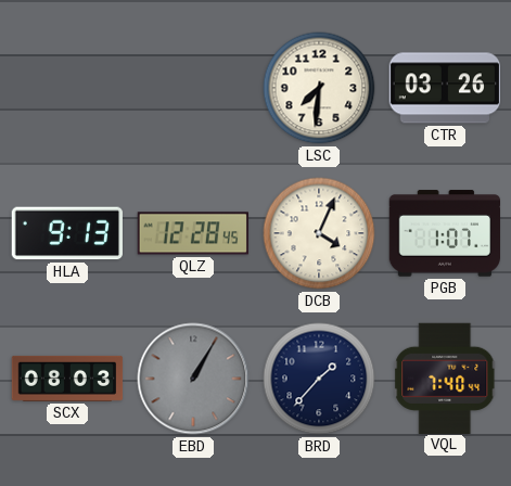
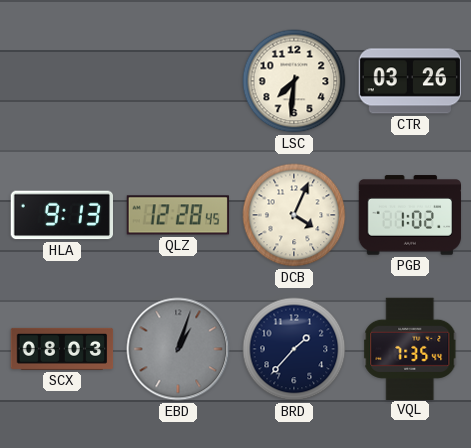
PGB: 1:07 -> 1:02
EBD: 1:05 -> 1:03
VQL: 7:40 -> 7:35
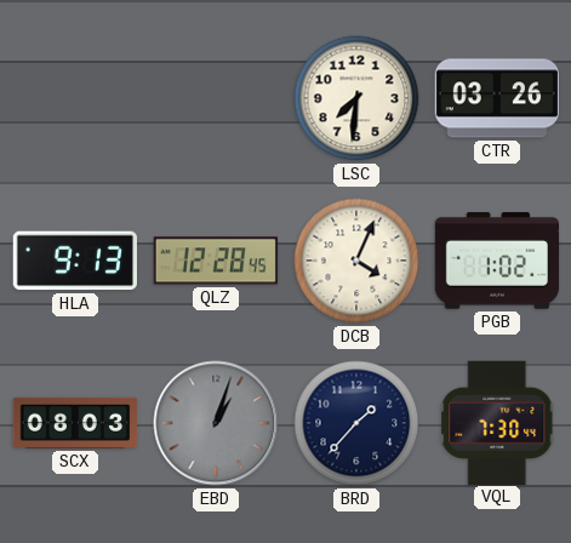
VQL: 7:35 -> 7:30
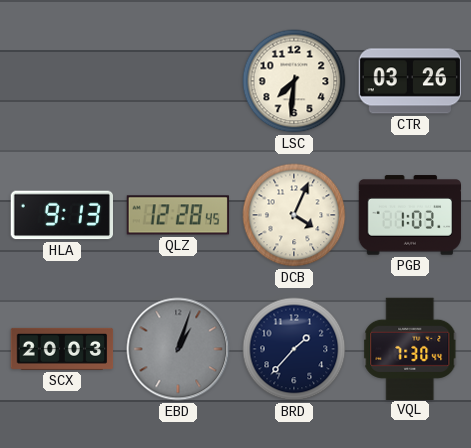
PGB: 1:02 -> 1:03
SCX: 08:03 -> 20:03
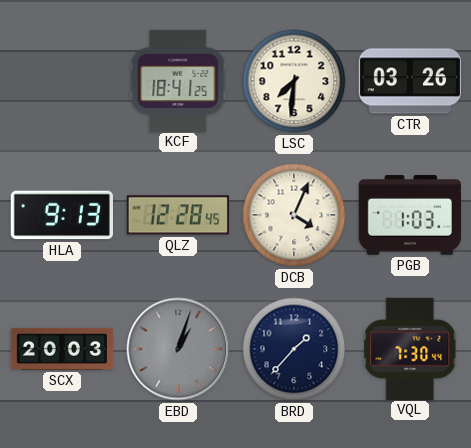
KCF: none -> 18:41
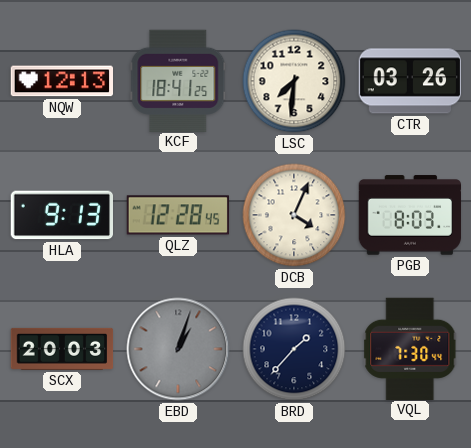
NQW: none -> 12:13
PGB: 1:03 -> 8:03
